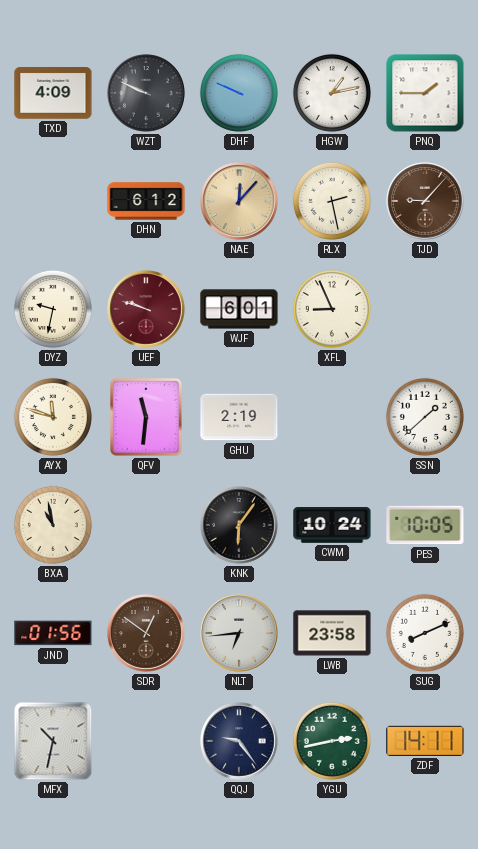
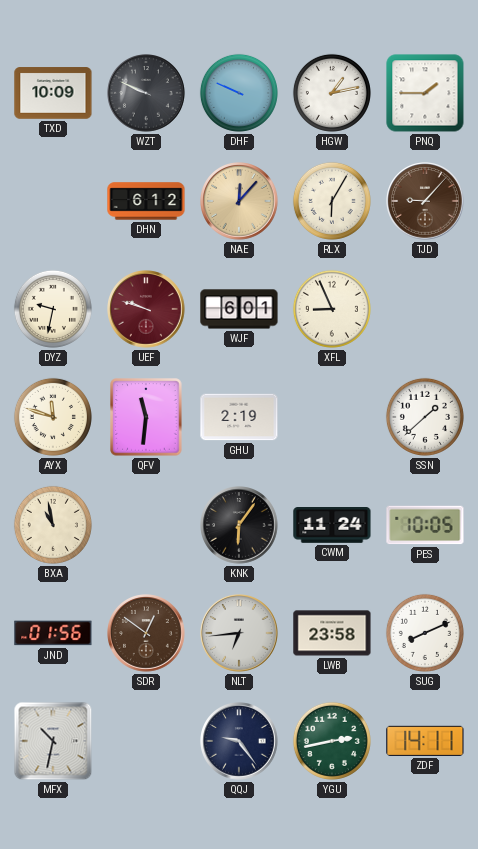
TXD: 4:09 -> 10:09
RLX: 2:28 -> 6:05
CWM: 10:24 -> 11:24
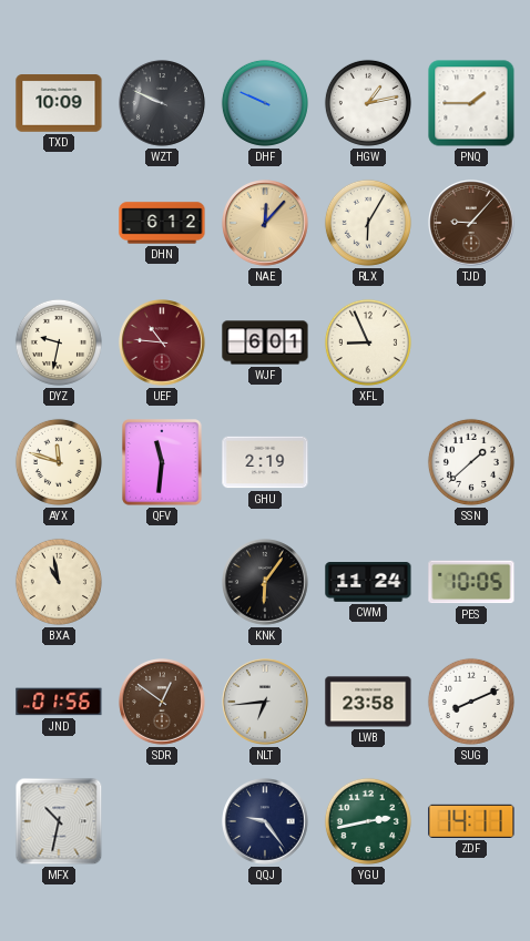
UEF: 9:48 -> 10:46
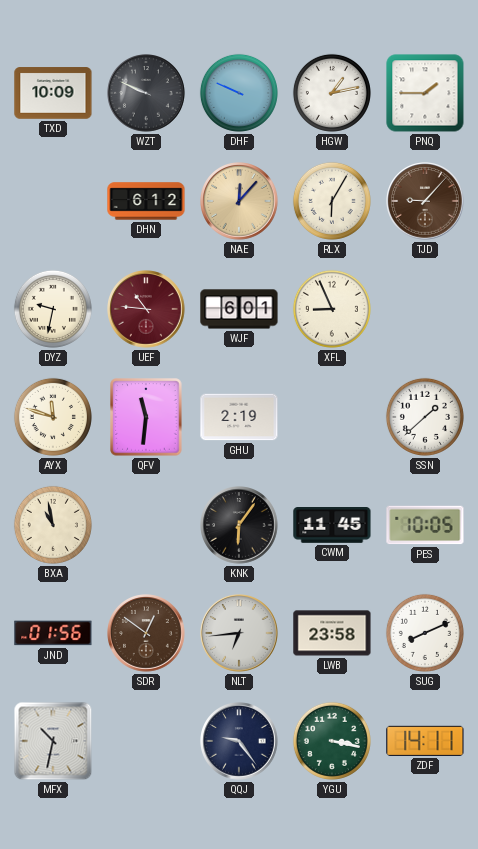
CWM: 11:24 -> 11:45
YGU: 2:43 -> 3:17
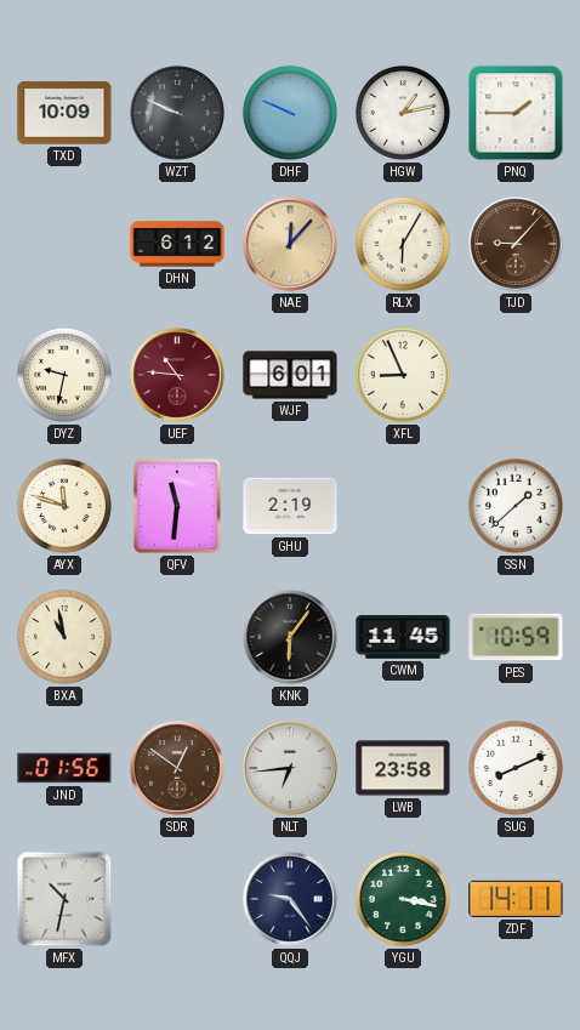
PES: 10:05 -> 10:59
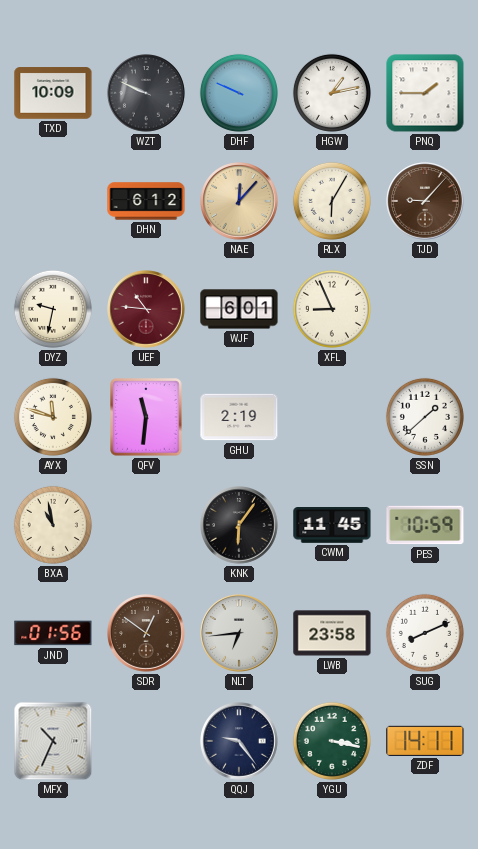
MFX: 10:32 -> 10:34
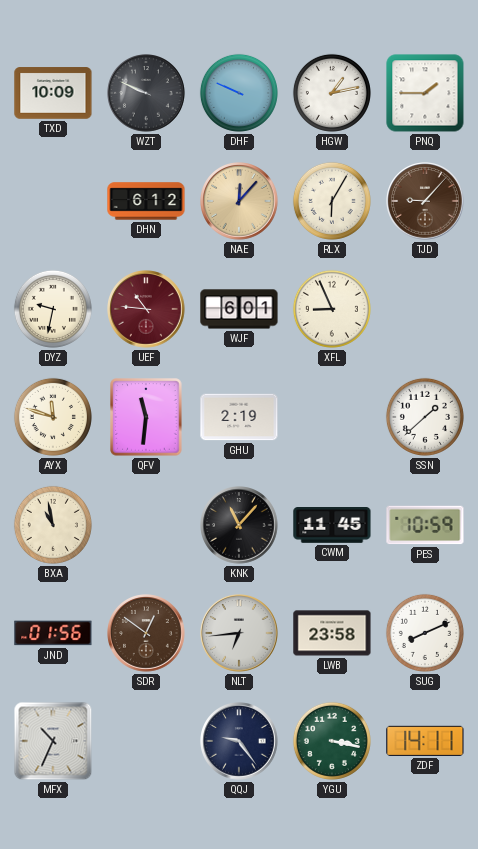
KNK: 6:06 -> 11:07
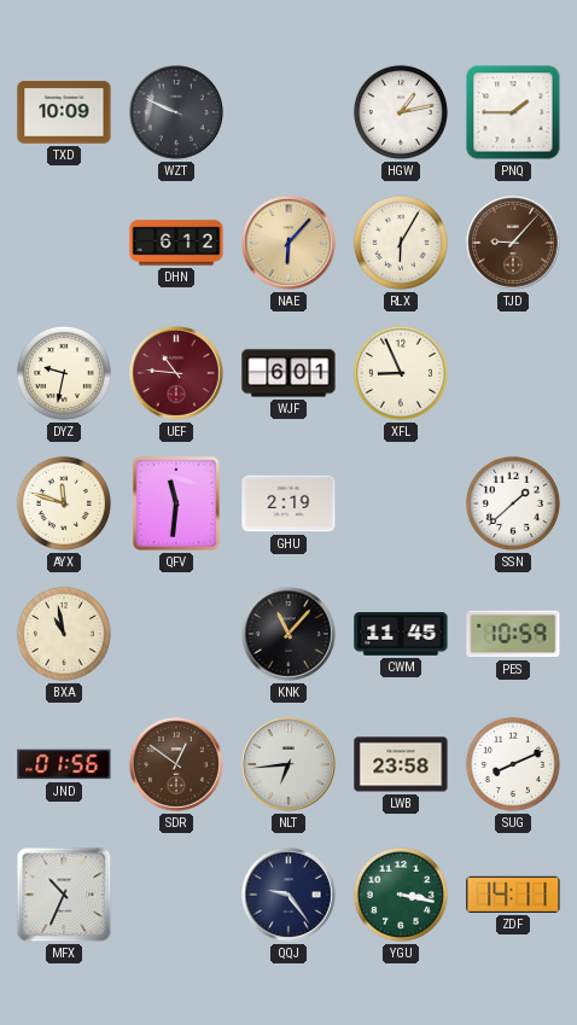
DHF: 9:49 -> none
NAE: 12:07 -> 6:07
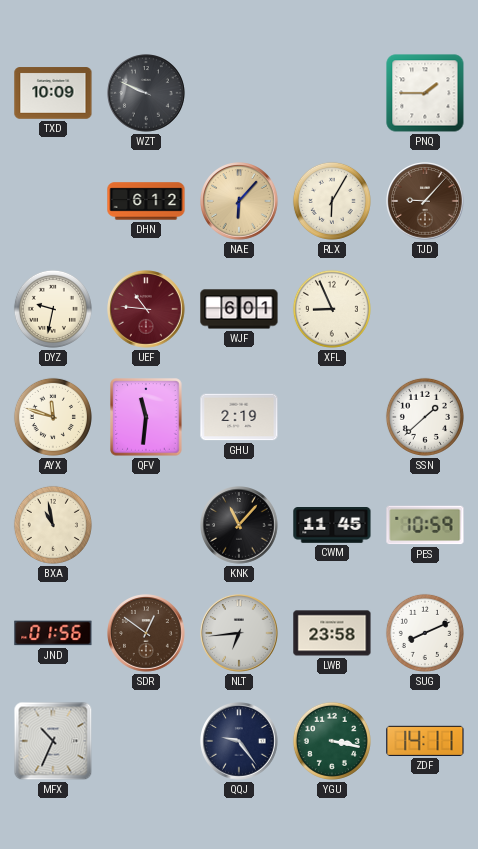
HGW: 1:13 -> none
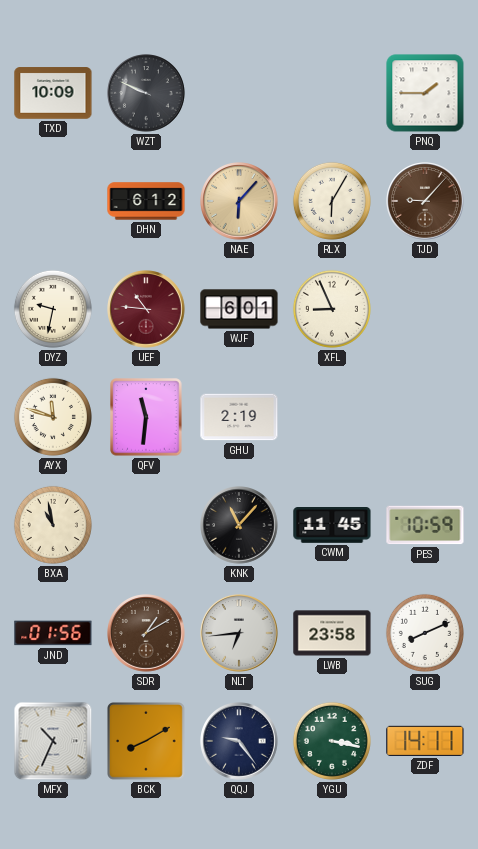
SSN: 1:38 -> none
SDR: 12:51 -> 1:10
BCK: none -> 8:10
